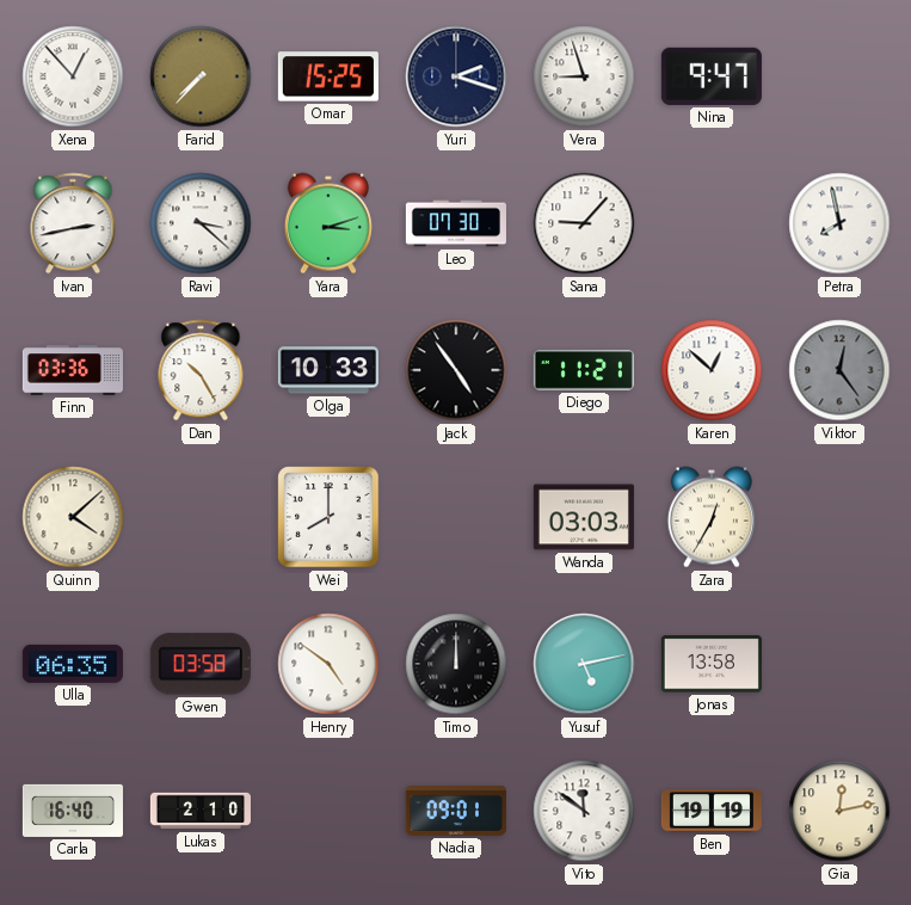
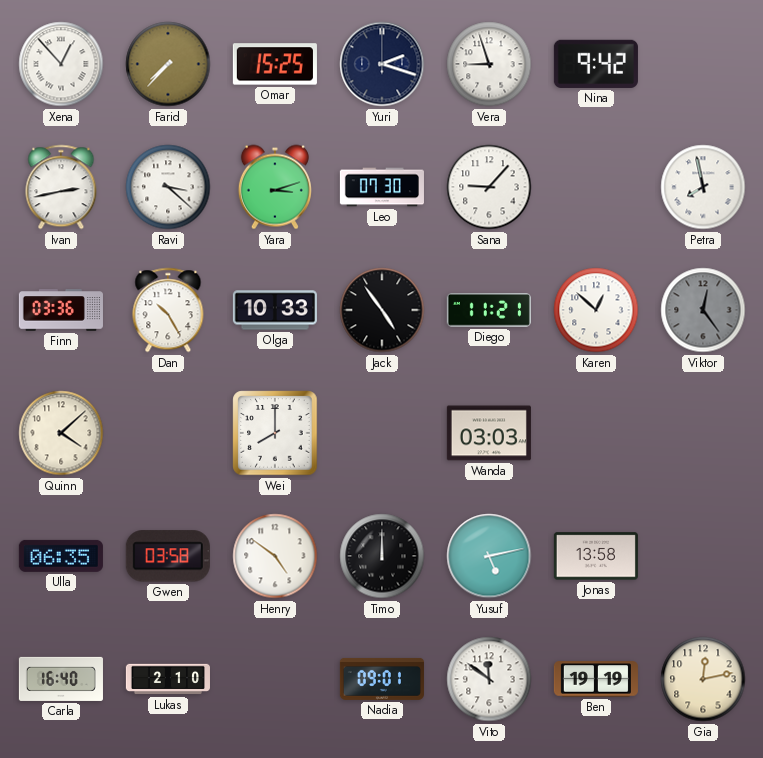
Nina: 9:47 -> 9:42
Zara: 12:35 -> none
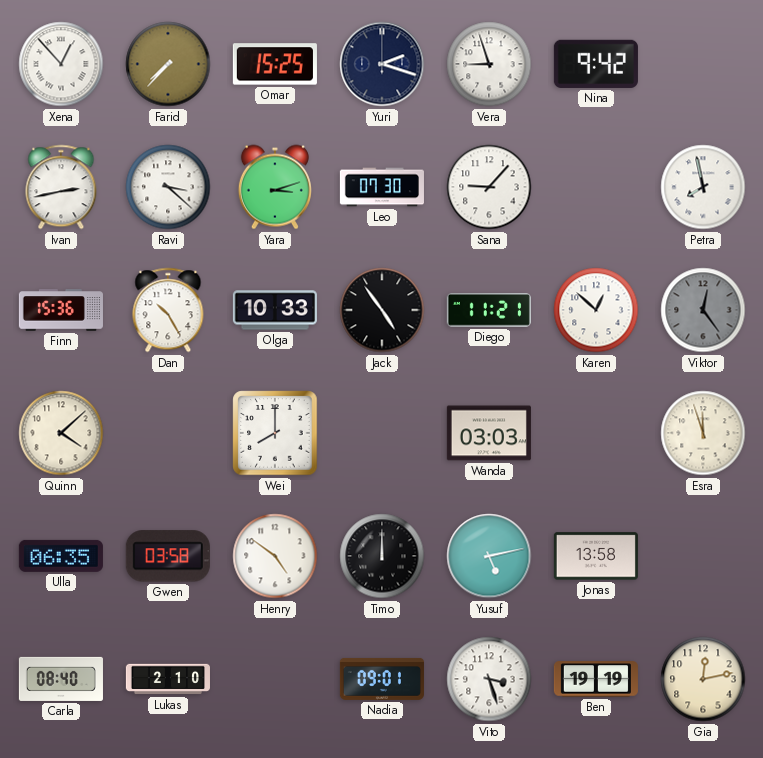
Finn: 03:36 -> 15:36
Esra: none -> 11:57
Carla: 16:40 -> 08:40
Vito: 11:51 -> 3:27
